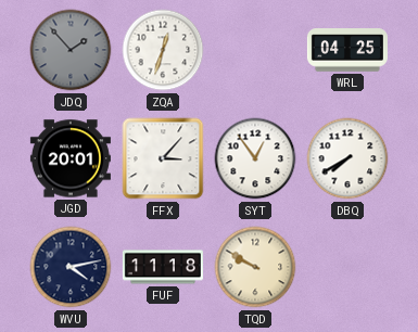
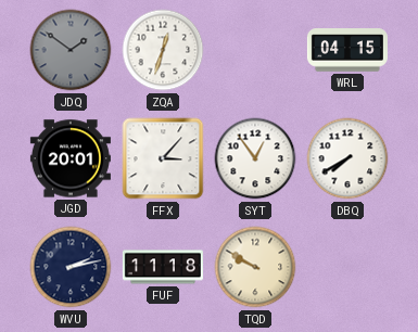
JDQ: 1:53 -> 1:51
WRL: 04:25 -> 04:15
WVU: 4:13 -> 2:13
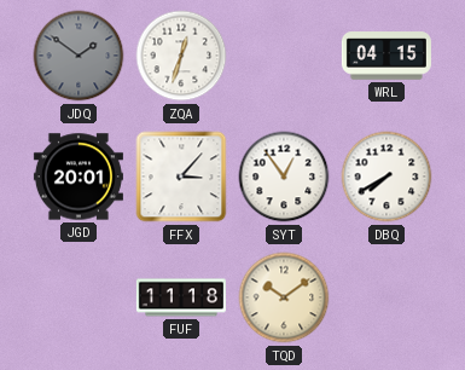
WVU: 2:13 -> none
TQD: 9:50 -> 10:09
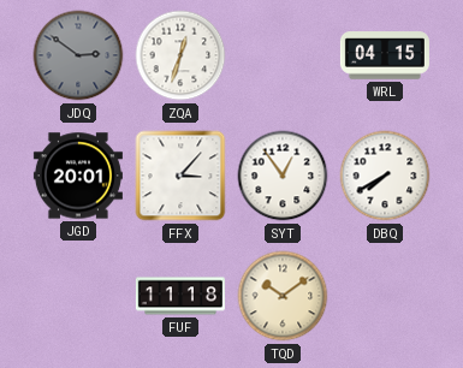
JDQ: 1:51 -> 2:51
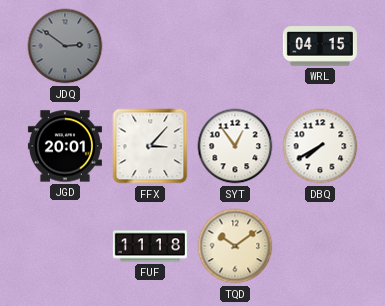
ZQA: 12:33 -> none
